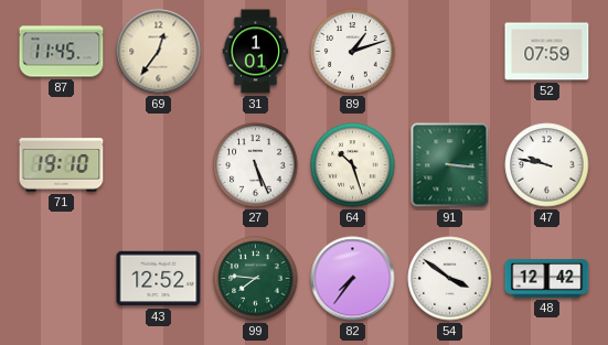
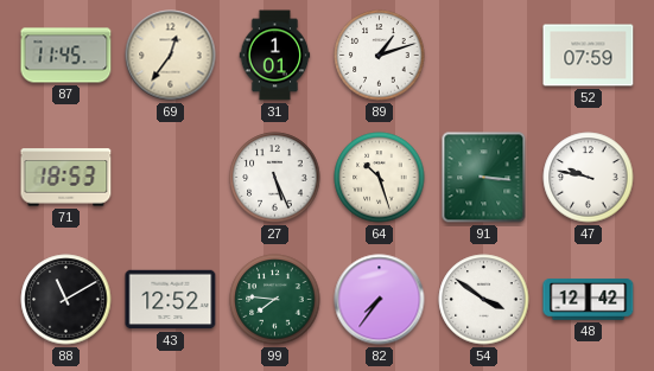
71: 19:10 -> 18:53
88: none -> 11:10
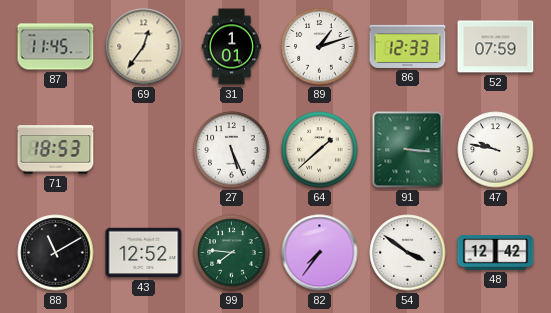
86: none -> 12:33
64: 10:27 -> 1:38
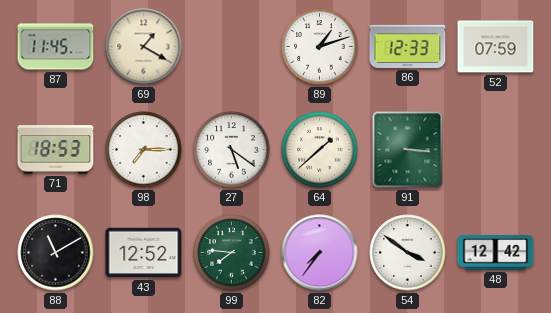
69: 12:36 -> 1:20
31: 1:01 -> none
98: none -> 7:15
27: 5:26 -> 5:21
47: 9:47 -> none
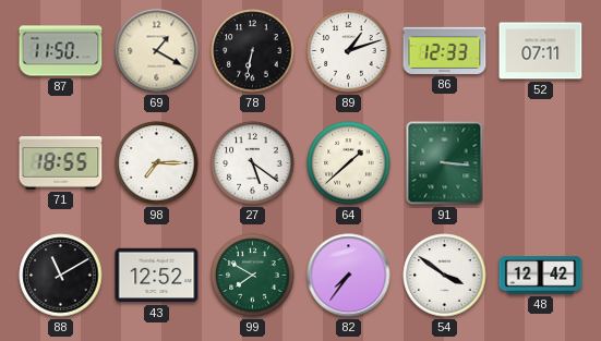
87: 11:45 -> 11:50
78: none -> 6:32
52: 07:59 -> 07:11
71: 18:53 -> 18:55
99: 7:46 -> 7:50
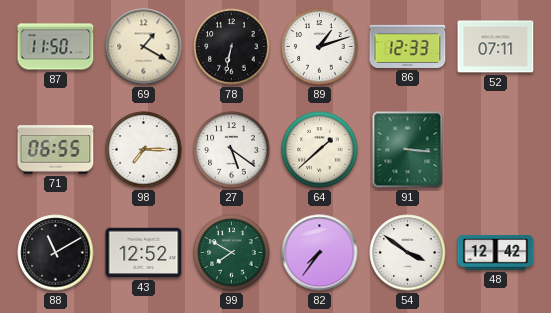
71: 18:55 -> 06:55
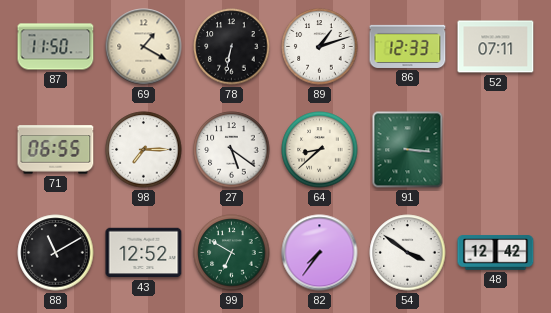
64: 1:38 -> 8:38
99: 7:50 -> 6:50
